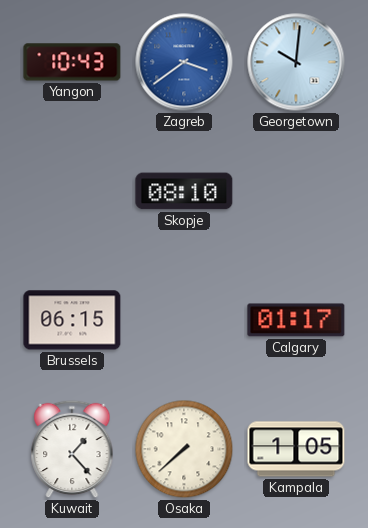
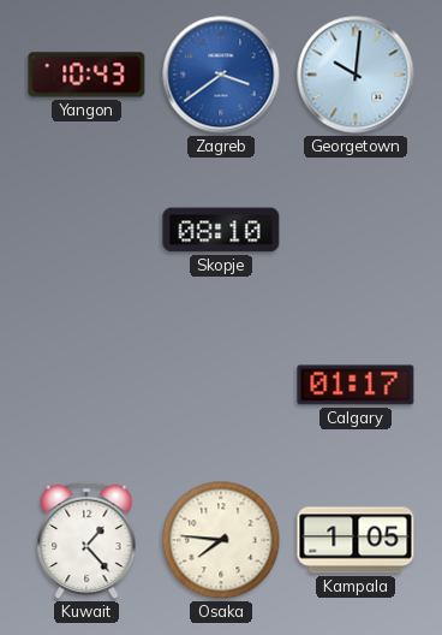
Brussels: 06:15 -> none
Osaka: 7:38 -> 7:46
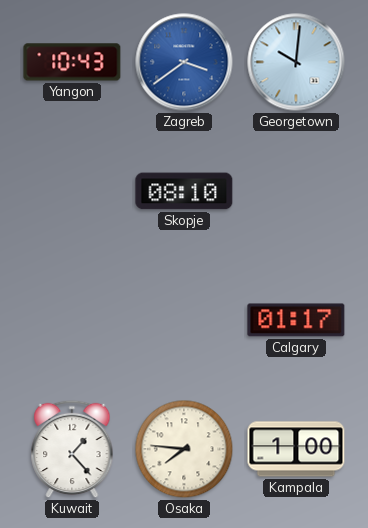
Kampala: 1:05 -> 1:00
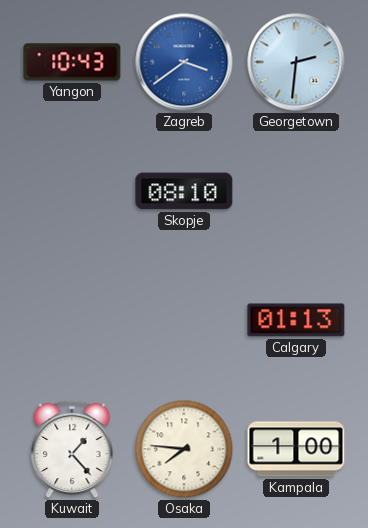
Georgetown: 10:01 -> 2:31
Calgary: 01:17 -> 01:13
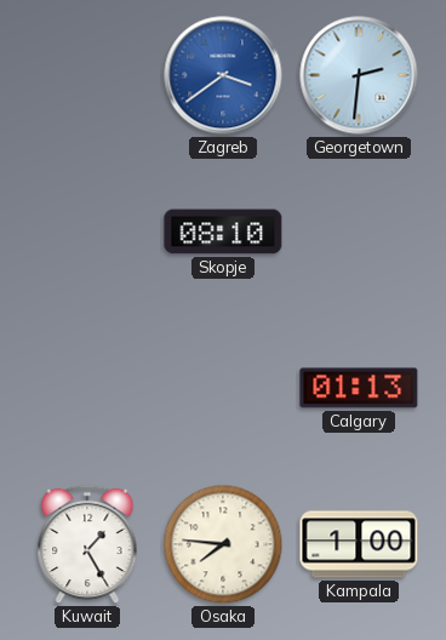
Yangon: 10:43 -> none
Kuwait: 1:23 -> 1:25
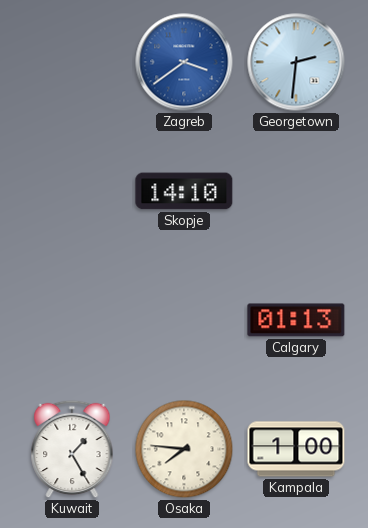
Skopje: 08:10 -> 14:10
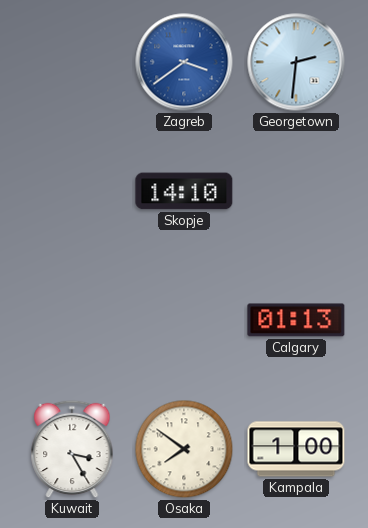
Kuwait: 1:25 -> 3:25
Osaka: 7:46 -> 7:51
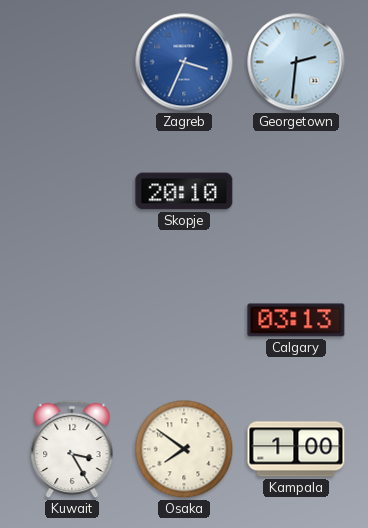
Zagreb: 3:39 -> 3:34
Skopje: 14:10 -> 20:10
Calgary: 01:13 -> 03:13
